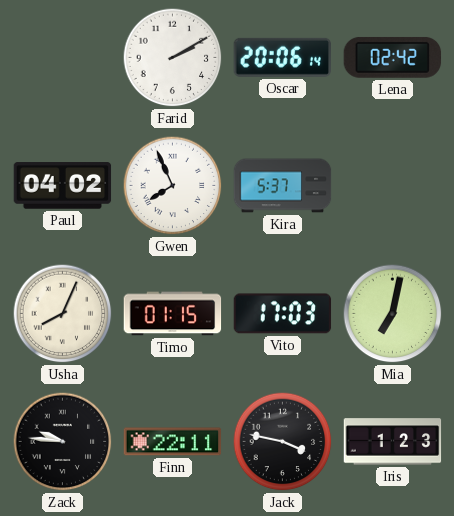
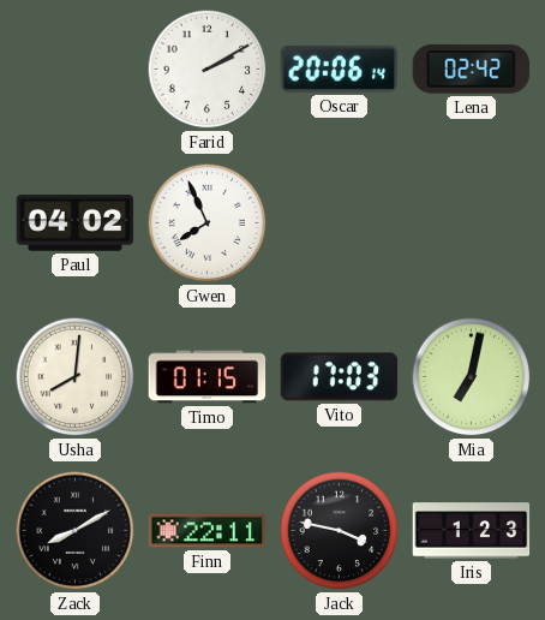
Kira: 5:37 -> none
Usha: 8:04 -> 8:01
Zack: 9:46 -> 8:10
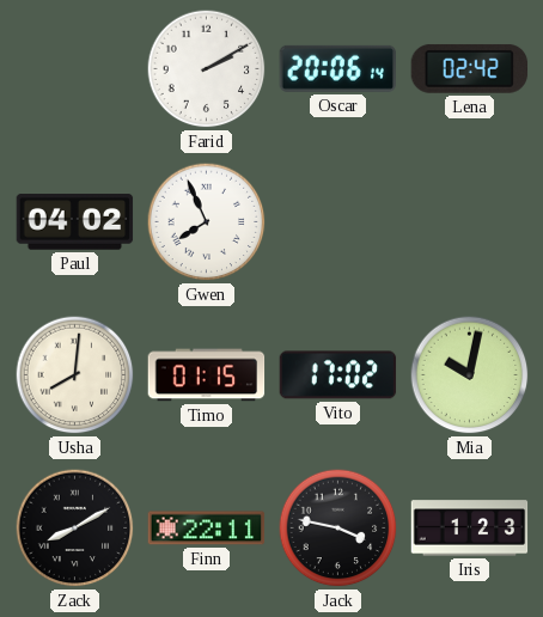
Vito: 17:03 -> 17:02
Mia: 7:02 -> 10:02
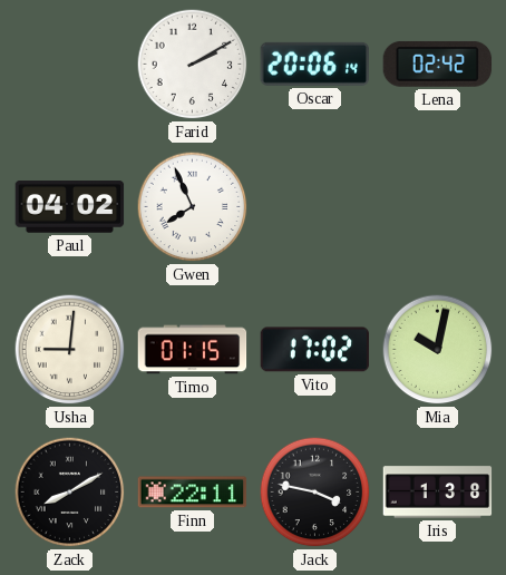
Usha: 8:01 -> 9:01
Iris: 1:23 -> 1:38
